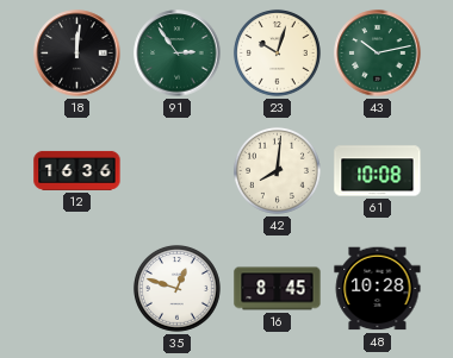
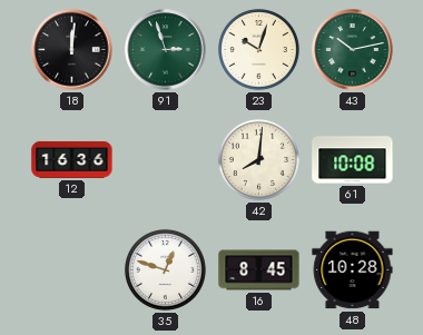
91: 2:54 -> 2:57
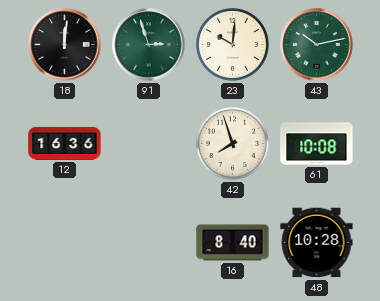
23: 10:03 -> 10:01
42: 8:01 -> 7:57
35: 12:48 -> none
16: 8:45 -> 8:40
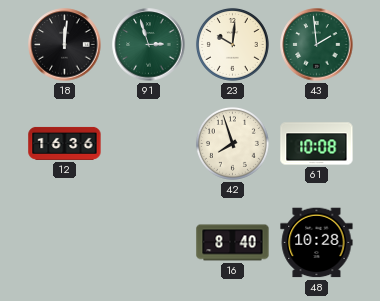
43: 10:13 -> 1:59
